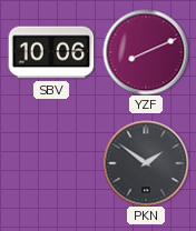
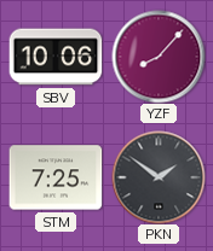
YZF: 8:11 -> 8:07
STM: none -> 7:25
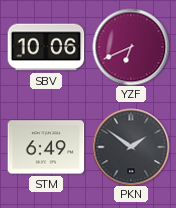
YZF: 8:07 -> 6:41
STM: 7:25 -> 6:49
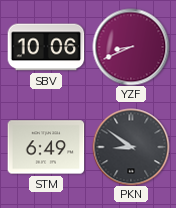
YZF: 6:41 -> 8:41
PKN: 1:51 -> 8:51
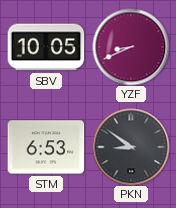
SBV: 10:06 -> 10:05
STM: 6:49 -> 6:53
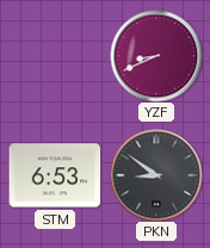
SBV: 10:05 -> none
